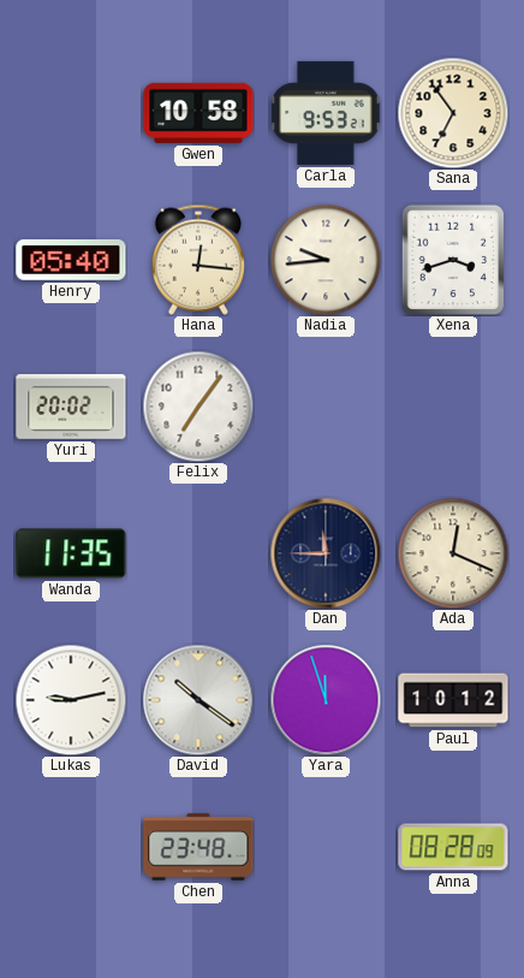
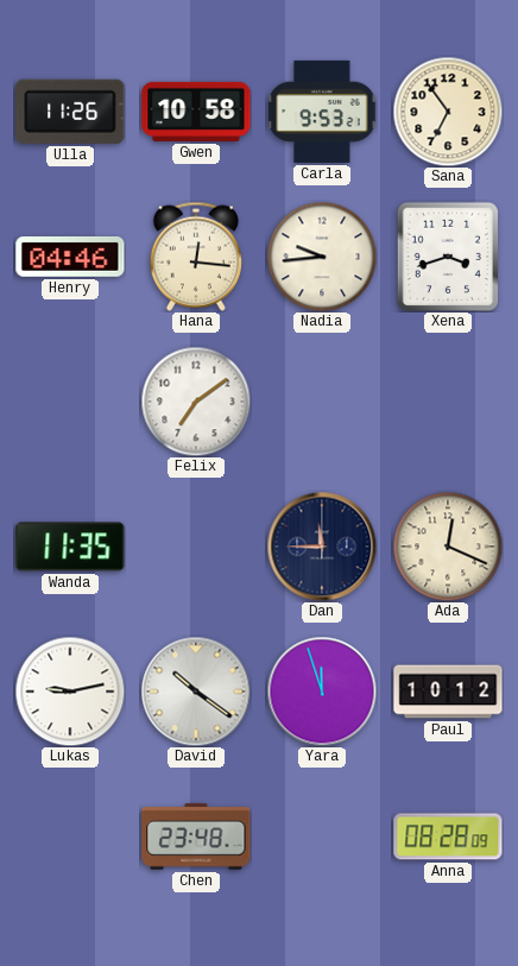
Ulla: none -> 11:26
Henry: 05:40 -> 04:46
Yuri: 20:02 -> none
Felix: 7:06 -> 7:09
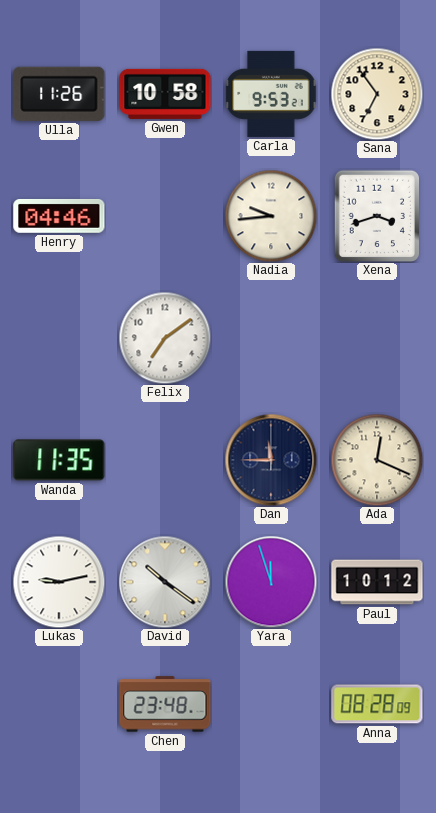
Hana: 12:16 -> none
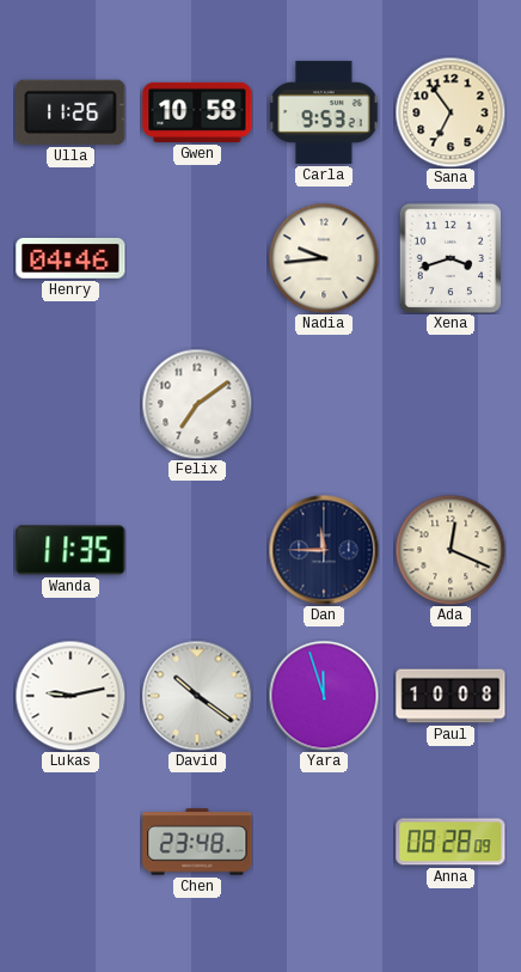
Paul: 10:12 -> 10:08
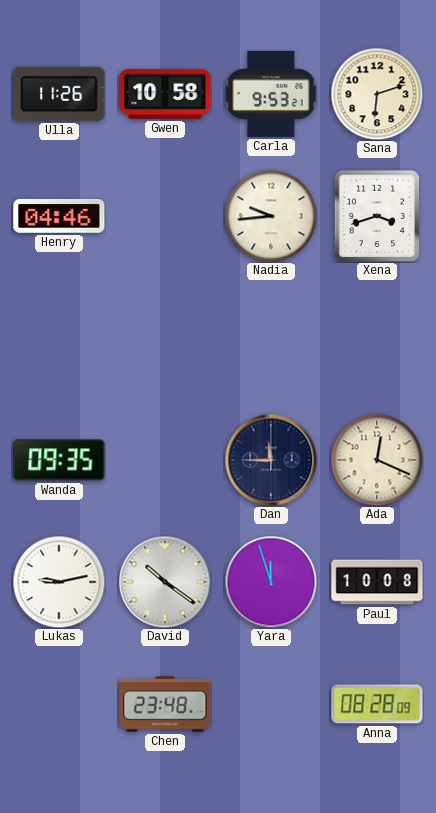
Sana: 6:54 -> 6:12
Felix: 7:09 -> none
Wanda: 11:35 -> 09:35
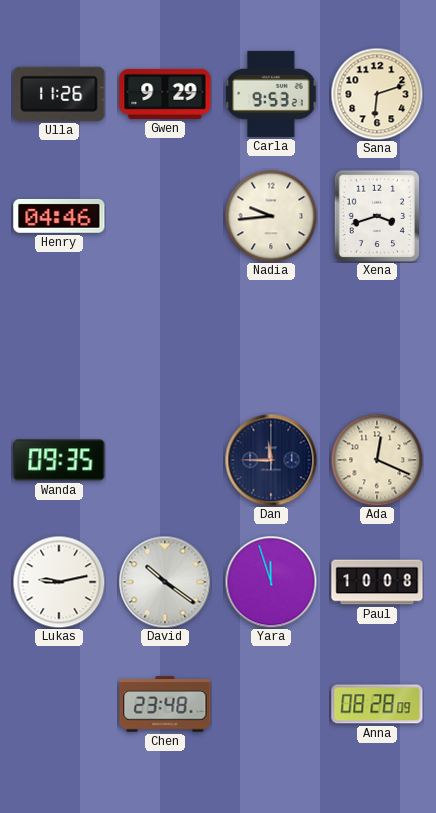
Gwen: 10:58 -> 9:29
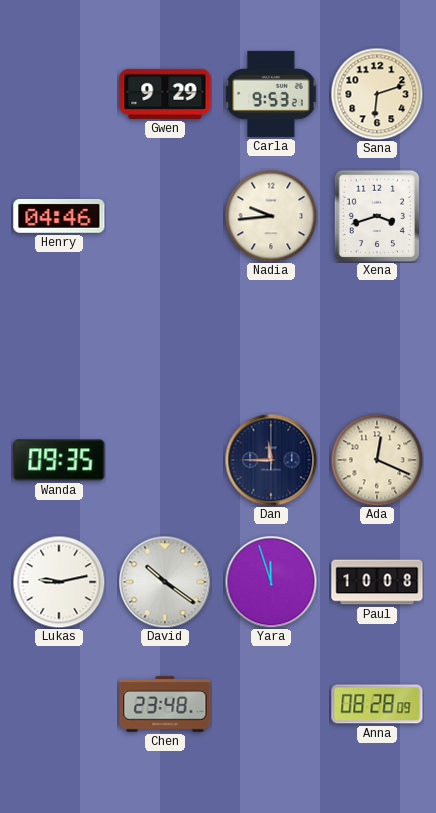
Ulla: 11:26 -> none
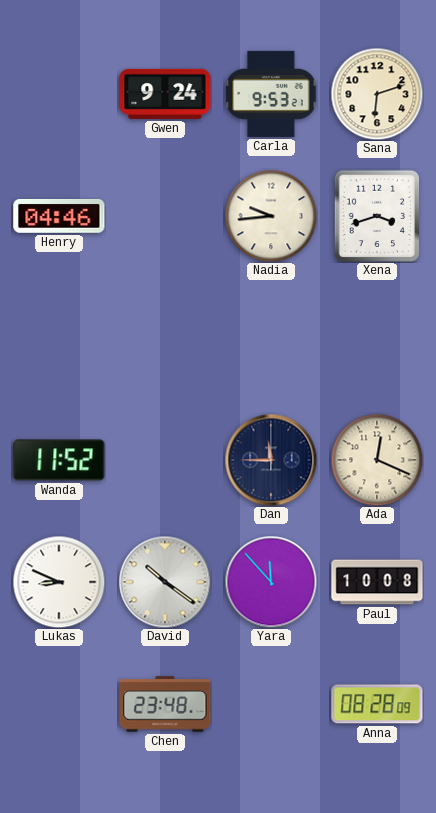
Gwen: 9:29 -> 9:24
Wanda: 09:35 -> 11:52
Lukas: 9:13 -> 8:49
Yara: 11:57 -> 11:53
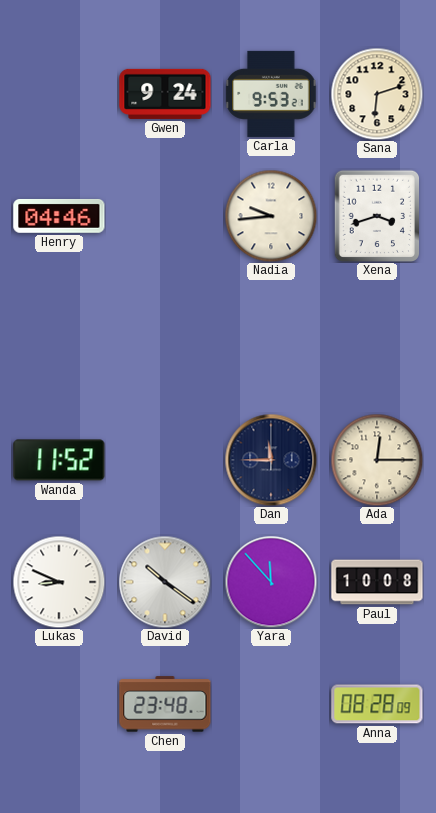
Ada: 12:19 -> 12:15
